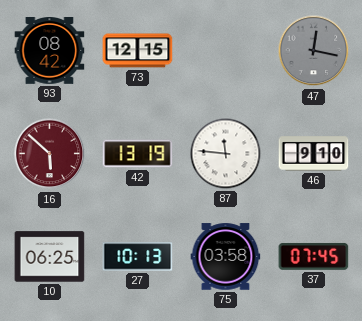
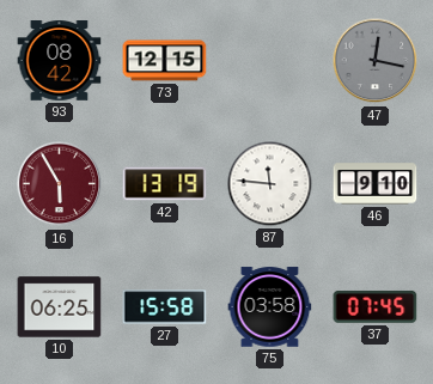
16: 5:52 -> 5:55
27: 10:13 -> 15:58
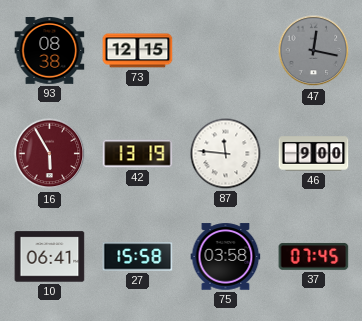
93: 08:42 -> 08:38
46: 9:10 -> 9:00
10: 06:25 -> 06:41
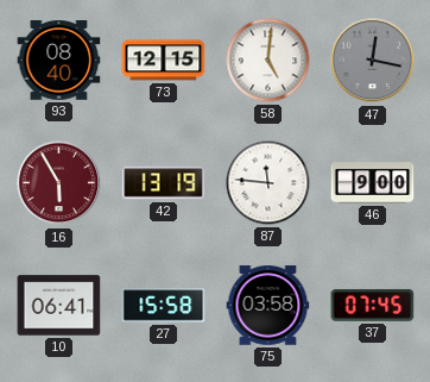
93: 08:38 -> 08:40
58: none -> 5:01
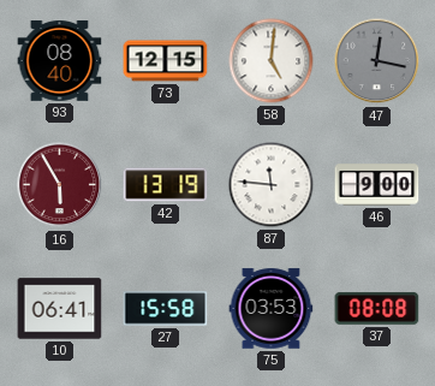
75: 03:58 -> 03:53
37: 07:45 -> 08:08
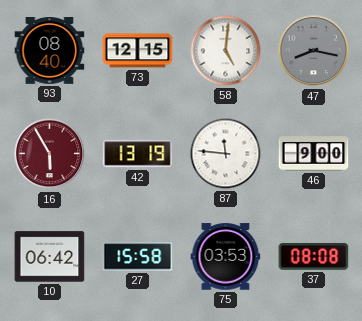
47: 12:17 -> 8:17
10: 06:41 -> 06:42
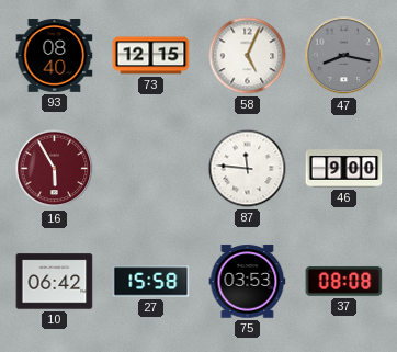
58: 5:01 -> 5:04
42: 13:19 -> none
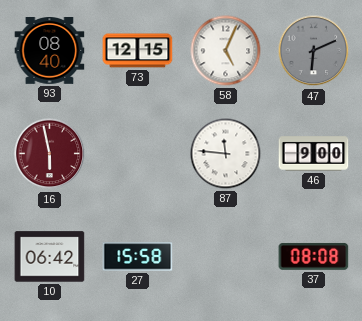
47: 8:17 -> 6:11
16: 5:55 -> 5:58
75: 03:53 -> none
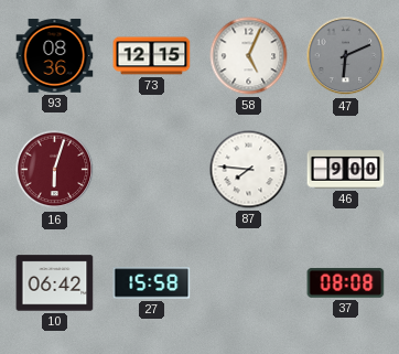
93: 08:40 -> 08:36
16: 5:58 -> 6:03
87: 11:46 -> 7:46
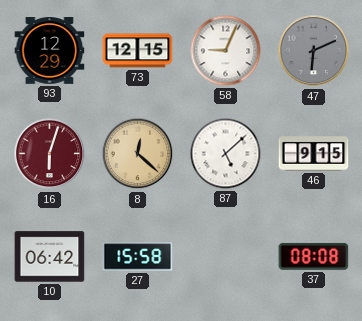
93: 08:36 -> 12:29
58: 5:04 -> 9:04
8: none -> 12:22
87: 7:46 -> 5:08
46: 9:00 -> 9:15
